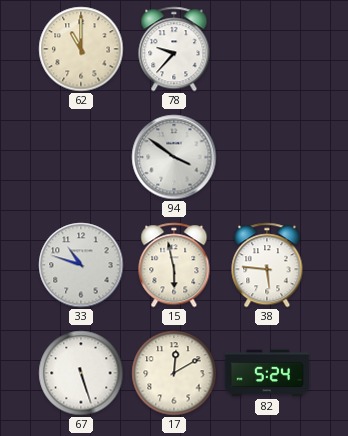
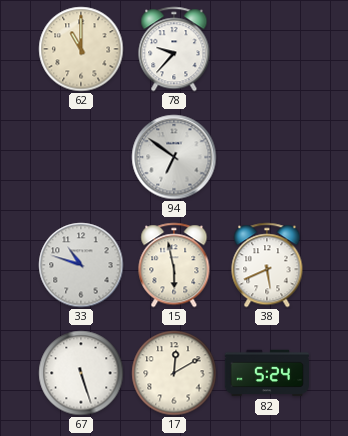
94: 3:51 -> 6:51
38: 5:46 -> 5:41
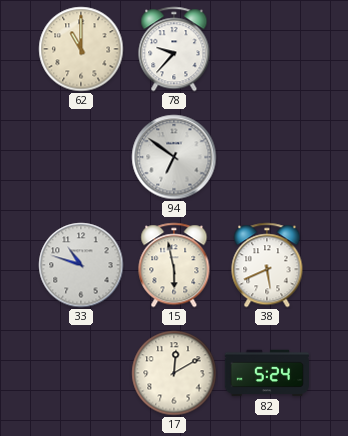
67: 5:27 -> none
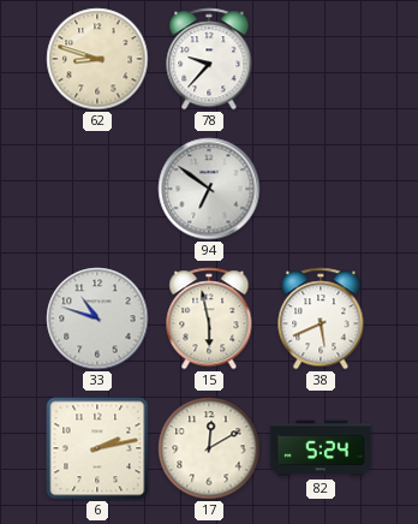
62: 11:00 -> 8:48
6: none -> 2:13
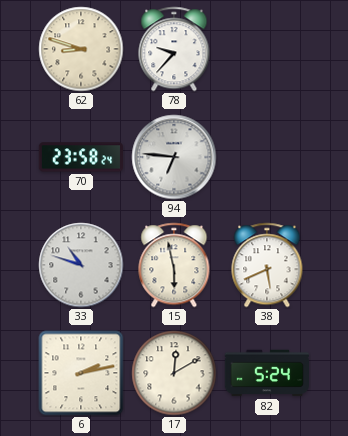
70: none -> 23:58
94: 6:51 -> 6:46
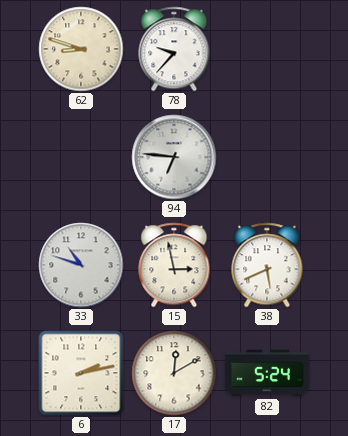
70: 23:58 -> none
15: 5:58 -> 2:58
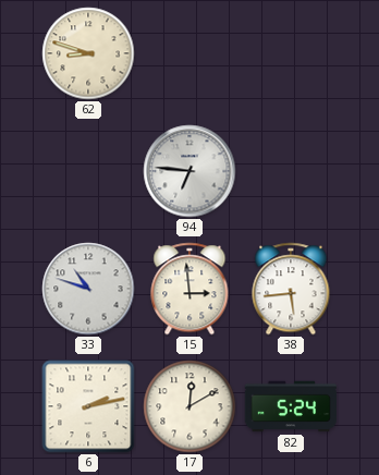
78: 9:37 -> none
15: 2:58 -> 2:59
38: 5:41 -> 5:44
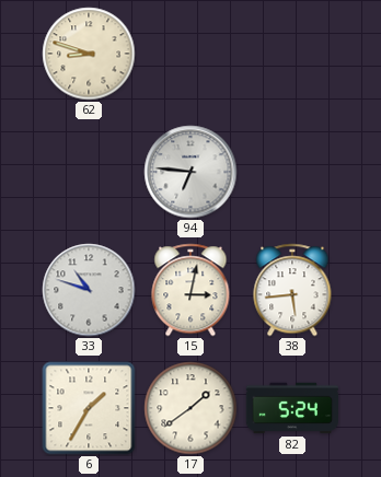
15: 2:59 -> 3:02
6: 2:13 -> 1:35
17: 12:10 -> 1:39
